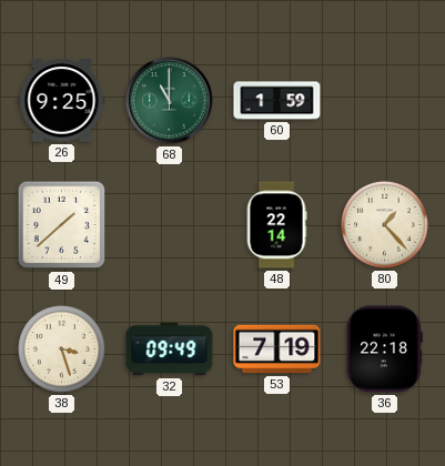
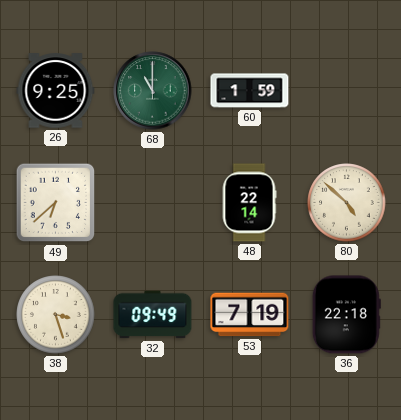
49: 1:38 -> 6:38
80: 1:23 -> 4:52
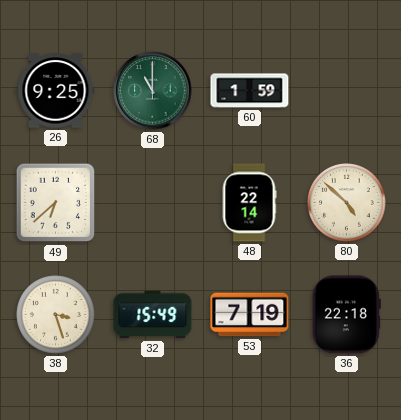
32: 09:49 -> 15:49
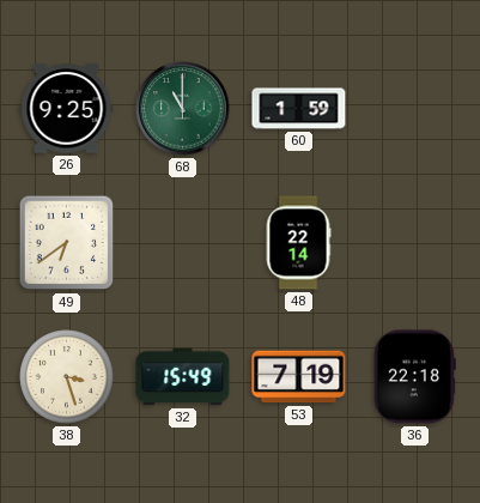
49: 6:38 -> 6:39
80: 4:52 -> none
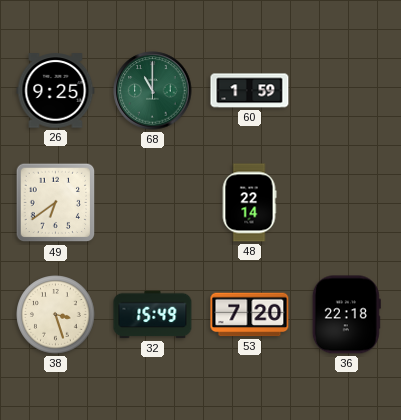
53: 7:19 -> 7:20
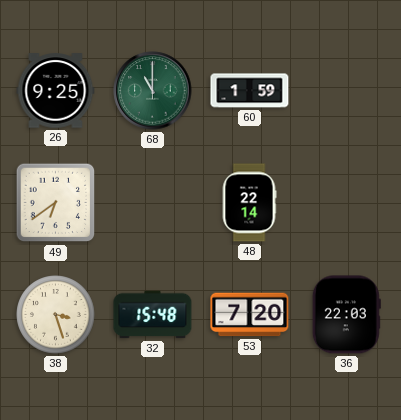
32: 15:49 -> 15:48
36: 22:18 -> 22:03
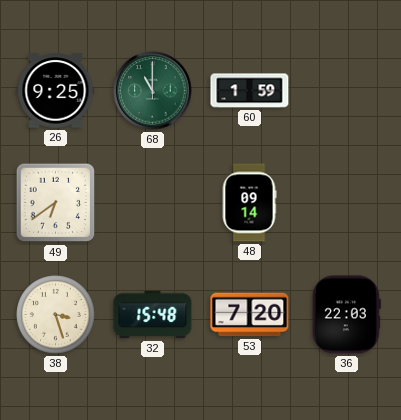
48: 22:14 -> 09:14
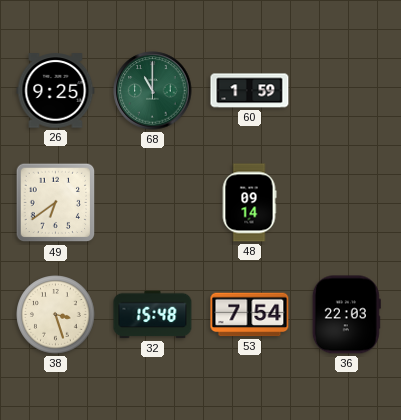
53: 7:20 -> 7:54
